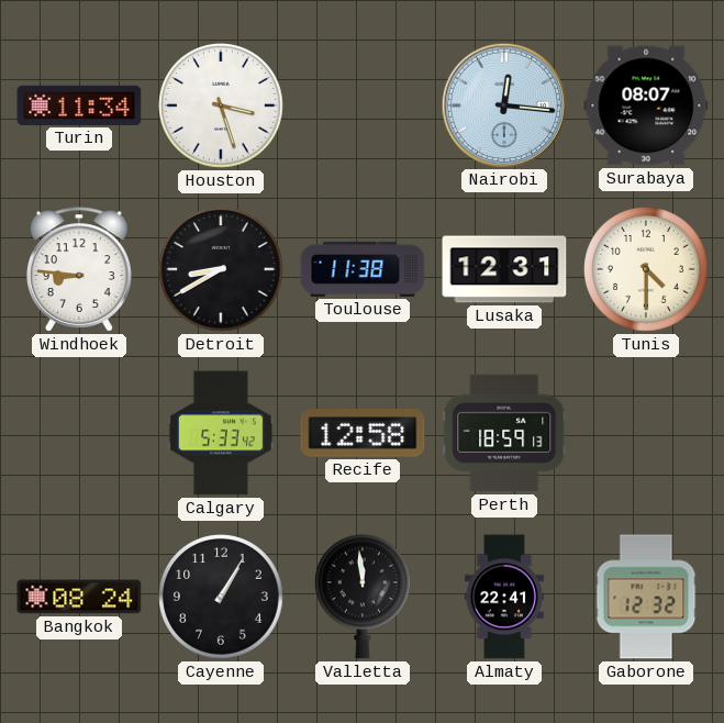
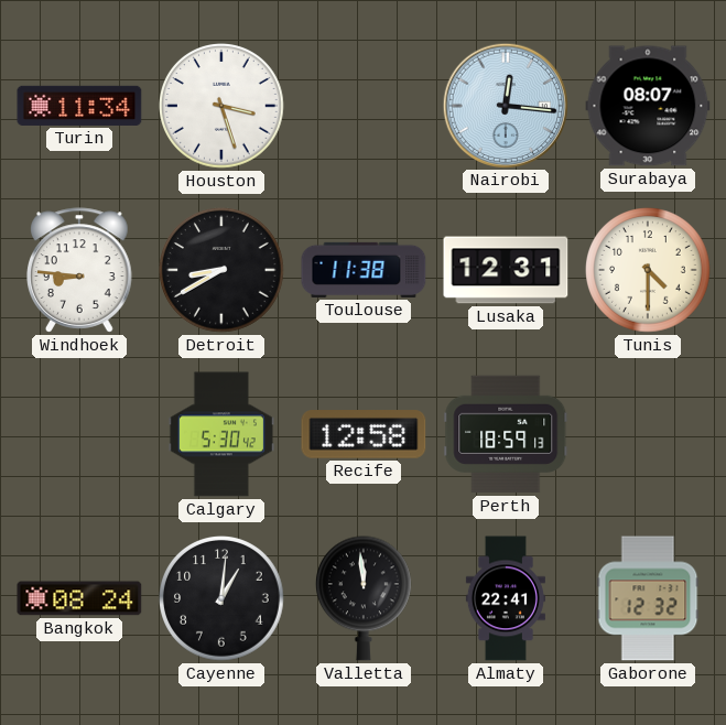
Calgary: 5:33 -> 5:30
Cayenne: 1:05 -> 1:01
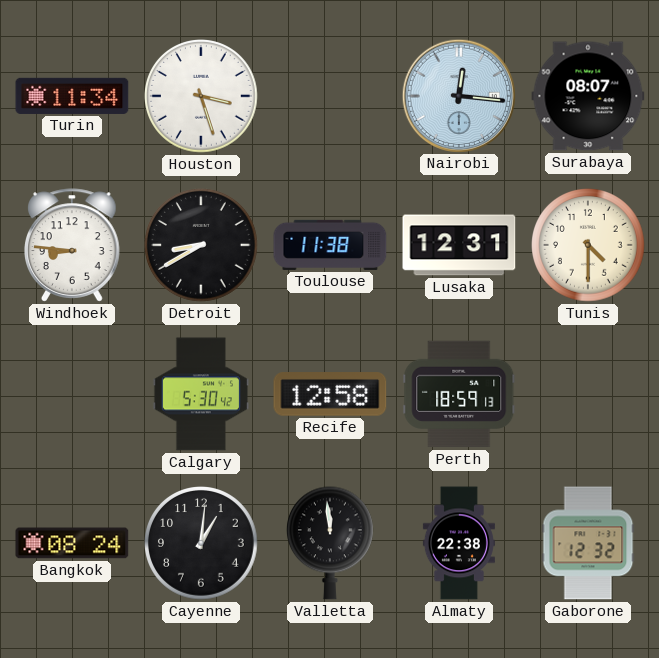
Almaty: 22:41 -> 22:38
